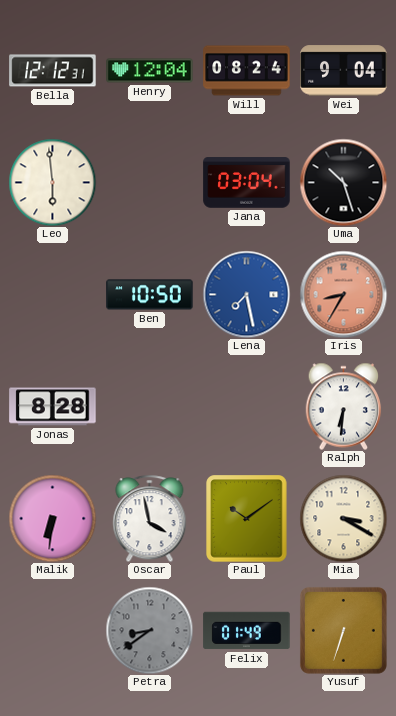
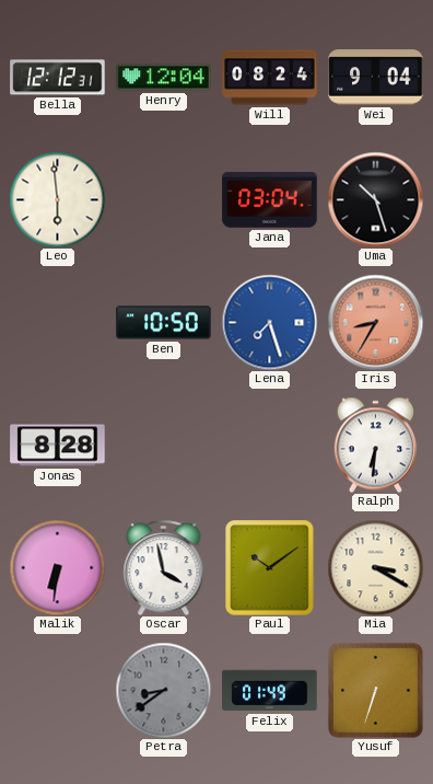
Lena: 7:28 -> 7:27
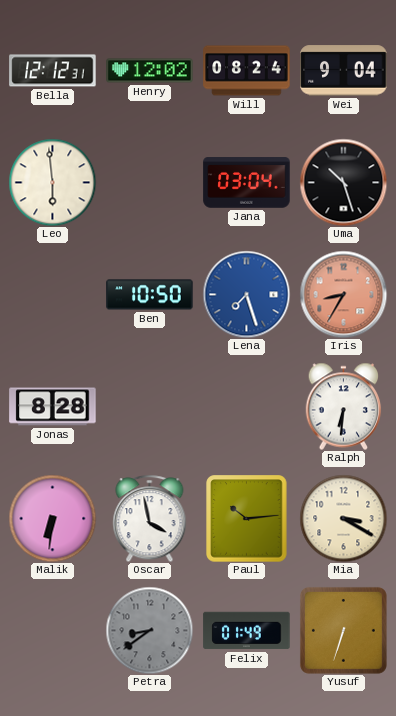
Henry: 12:04 -> 12:02
Paul: 10:09 -> 10:14
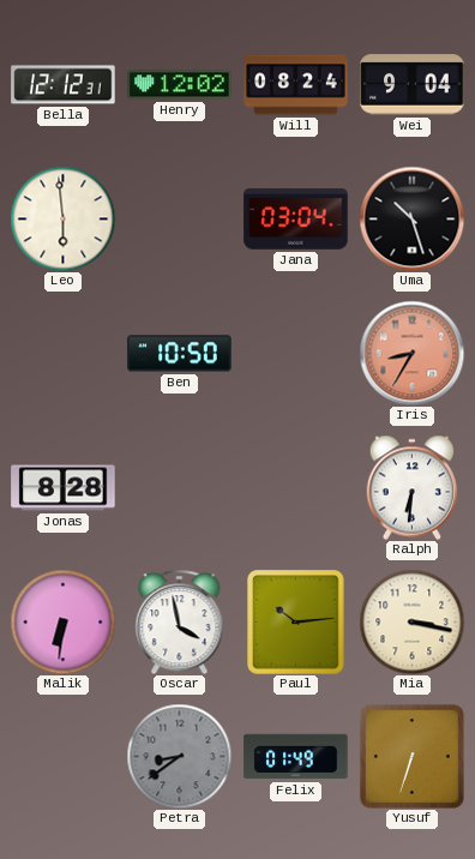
Lena: 7:27 -> none
Mia: 3:20 -> 3:17
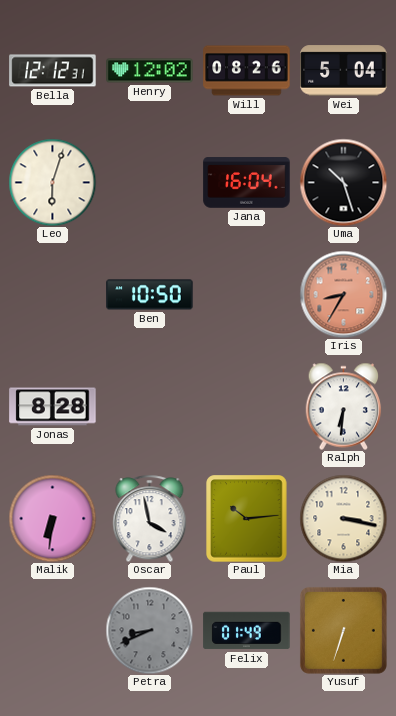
Will: 08:24 -> 08:26
Wei: 9:04 -> 5:04
Leo: 5:59 -> 6:03
Jana: 03:04 -> 16:04
Petra: 8:39 -> 8:41
